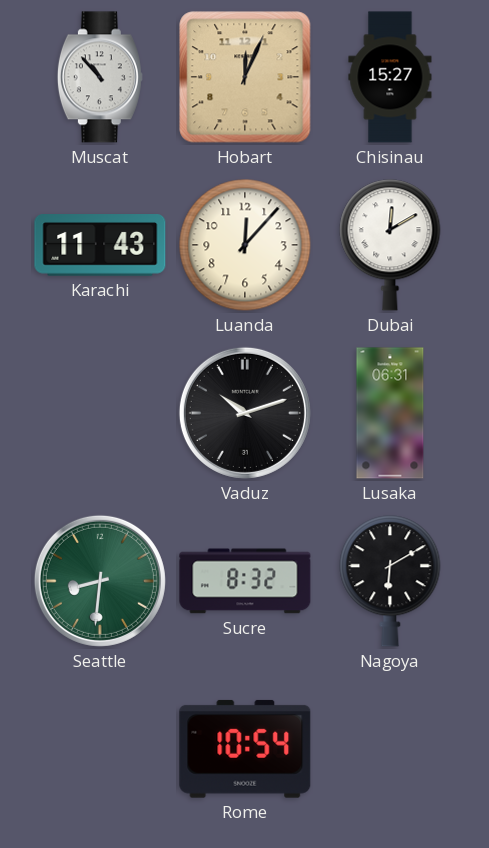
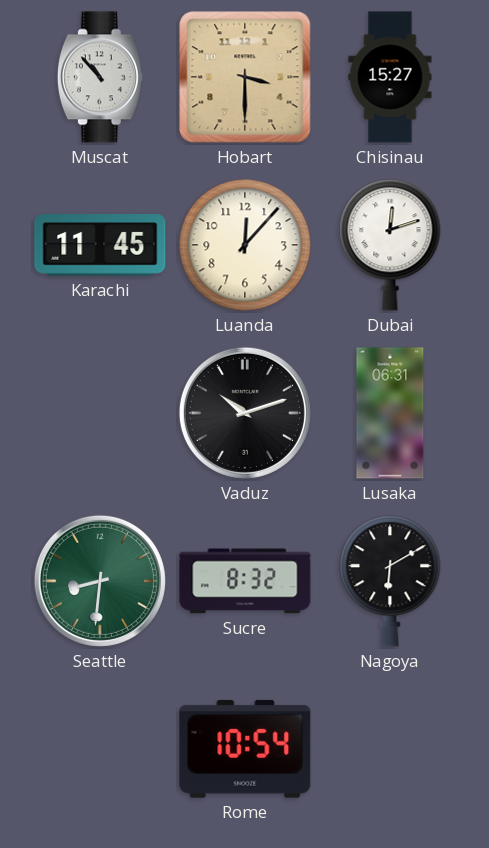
Hobart: 12:04 -> 3:30
Karachi: 11:43 -> 11:45
Dubai: 12:10 -> 12:12
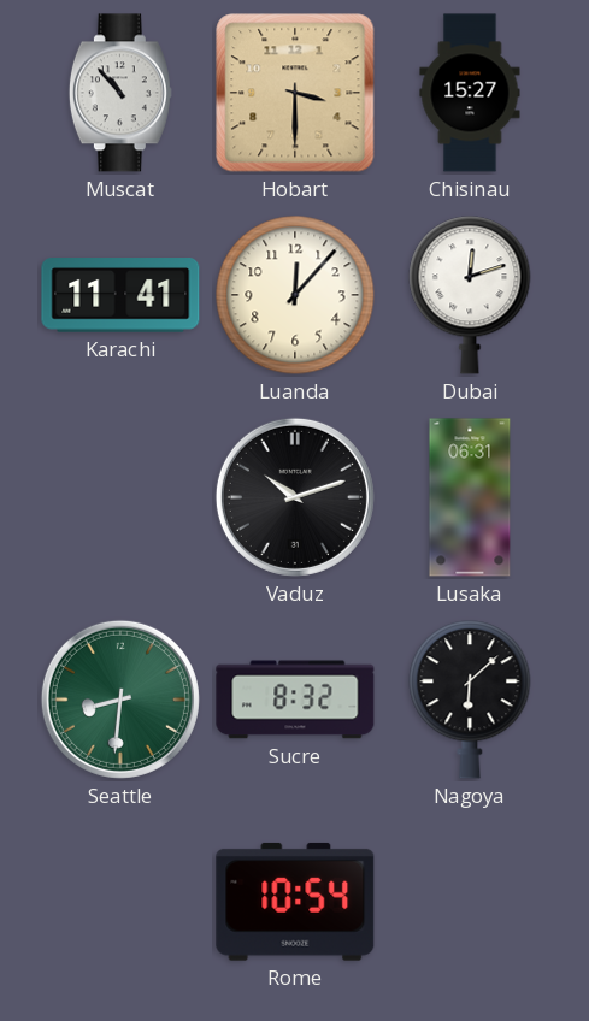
Karachi: 11:45 -> 11:41
Nagoya: 6:10 -> 6:08
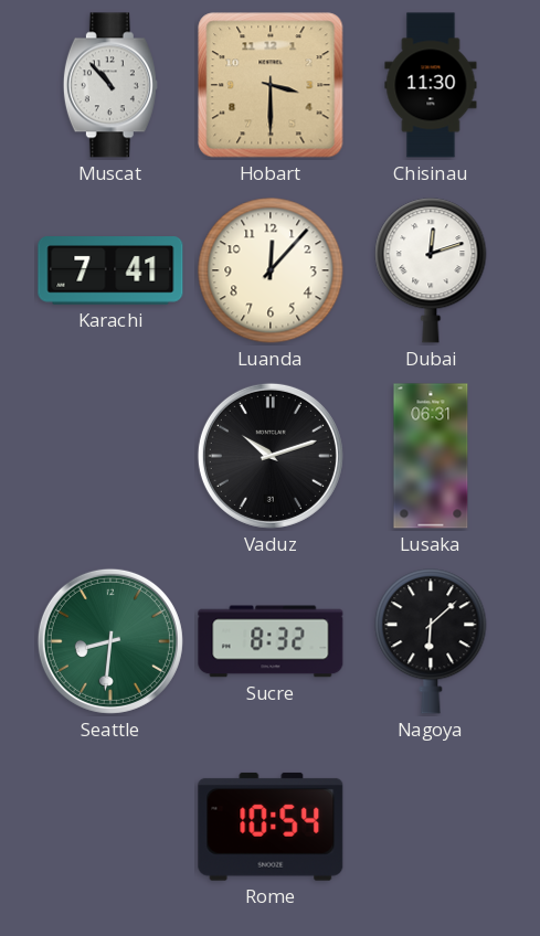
Chisinau: 15:27 -> 11:30
Karachi: 11:41 -> 7:41
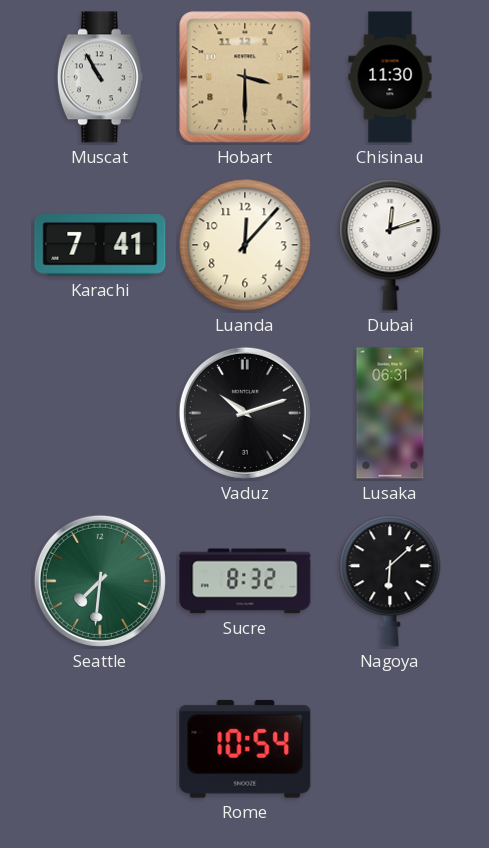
Muscat: 10:53 -> 10:55
Seattle: 8:31 -> 7:31
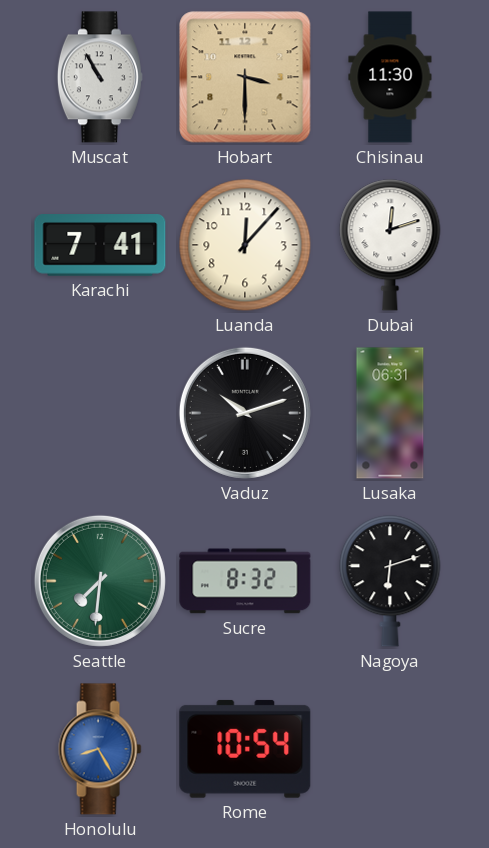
Nagoya: 6:08 -> 6:12
Honolulu: none -> 8:25
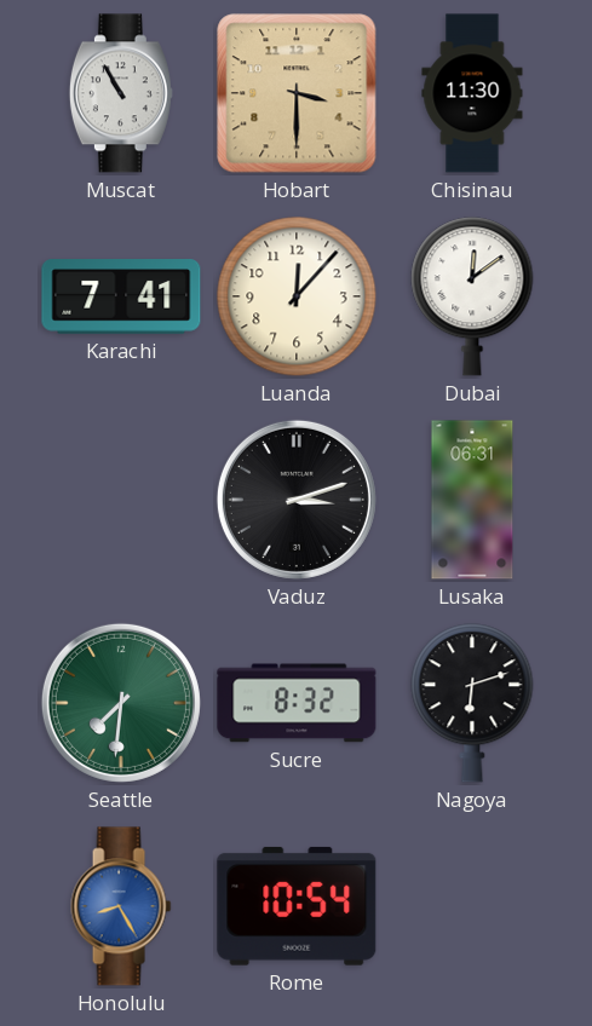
Dubai: 12:12 -> 12:09
Vaduz: 10:12 -> 3:12
